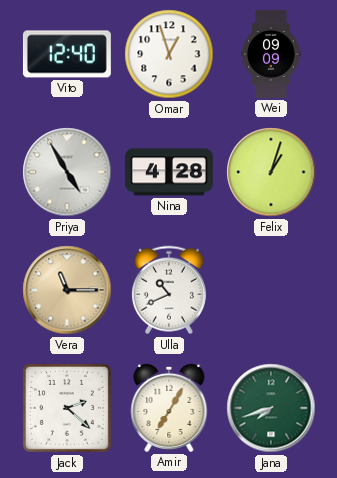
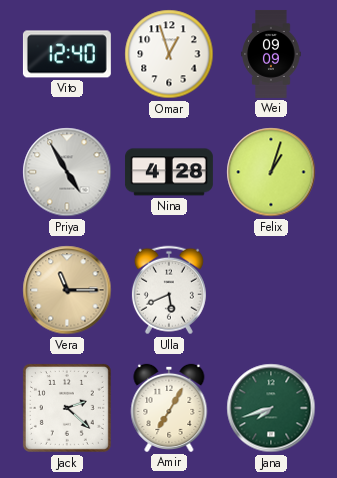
Ulla: 10:41 -> 5:41
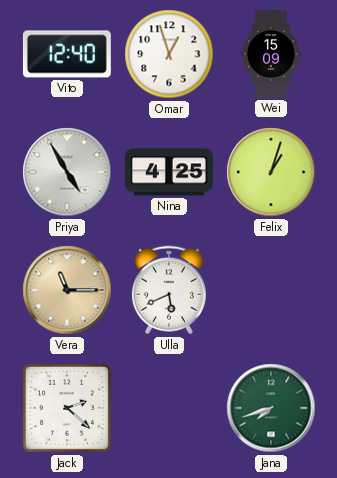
Wei: 09:09 -> 15:09
Nina: 4:28 -> 4:25
Amir: 7:05 -> none
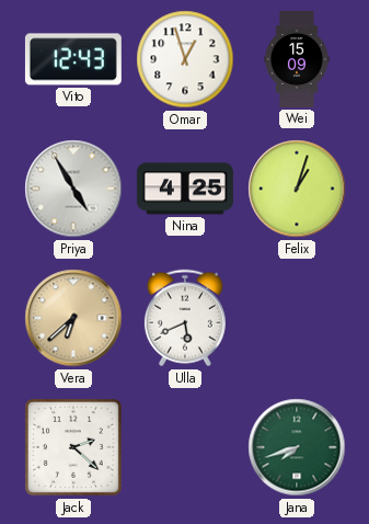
Vito: 12:40 -> 12:43
Vera: 11:15 -> 6:38
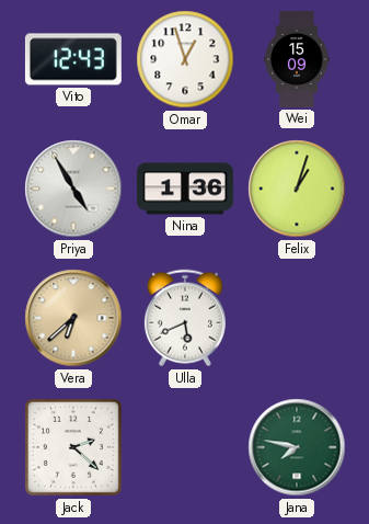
Nina: 4:25 -> 1:36
Jana: 7:42 -> 7:47
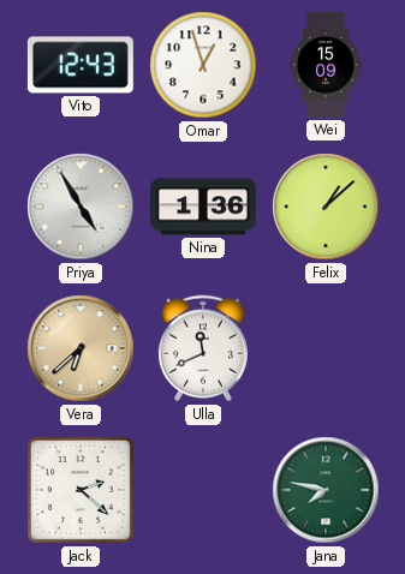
Felix: 1:03 -> 1:08
Ulla: 5:41 -> 11:41
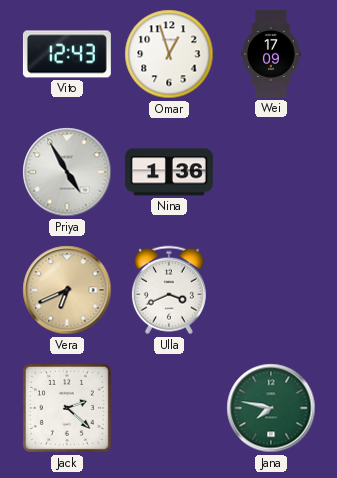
Wei: 15:09 -> 17:09
Felix: 1:08 -> none
Vera: 6:38 -> 6:41
Ulla: 11:41 -> 3:41
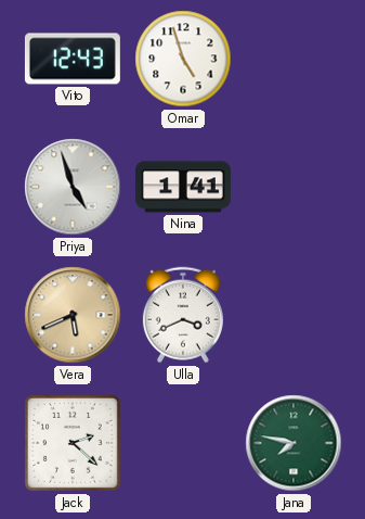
Omar: 12:57 -> 4:57
Wei: 17:09 -> none
Priya: 4:55 -> 4:57
Nina: 1:36 -> 1:41
Vera: 6:41 -> 5:41
